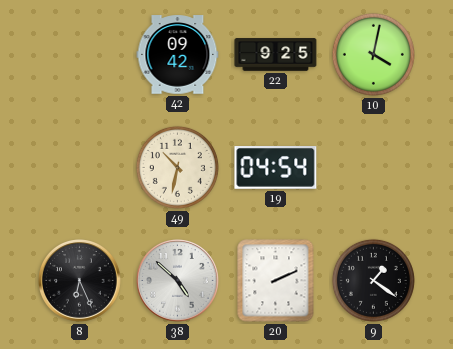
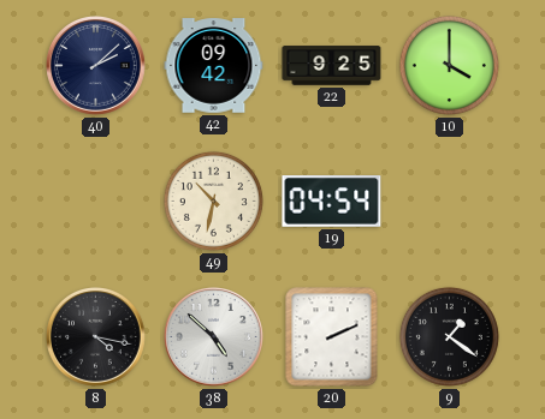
40: none -> 2:08
10: 4:02 -> 4:00
8: 6:26 -> 4:17
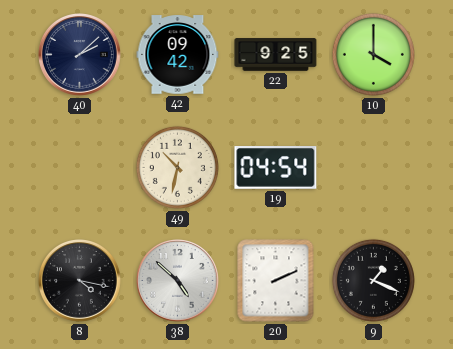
9: 1:21 -> 1:19
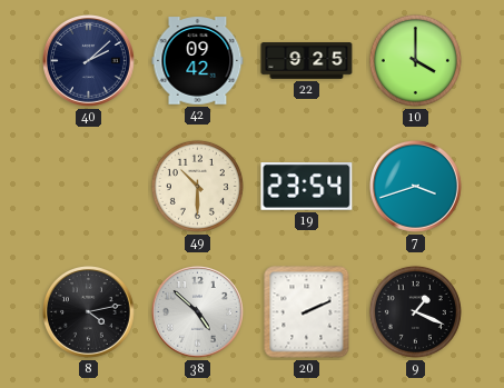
49: 10:32 -> 10:30
19: 04:54 -> 23:54
7: none -> 3:42
8: 4:17 -> 4:13
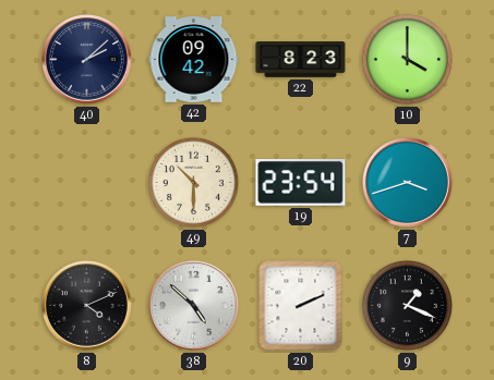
22: 9:25 -> 8:23
8: 4:13 -> 4:11
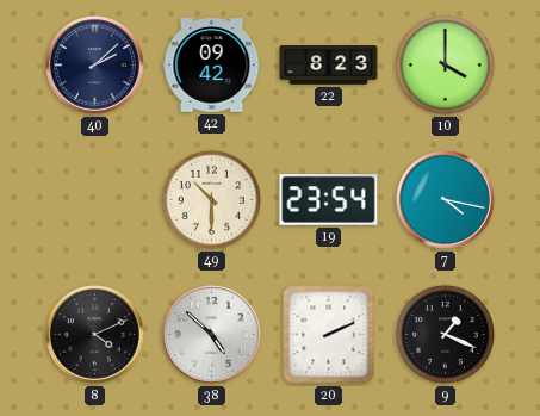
7: 3:42 -> 4:17
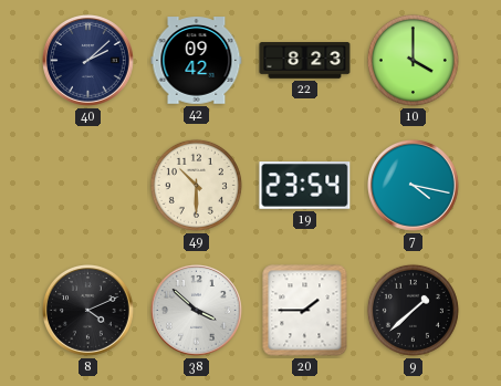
38: 4:52 -> 3:52
20: 2:11 -> 1:45
9: 1:19 -> 1:38
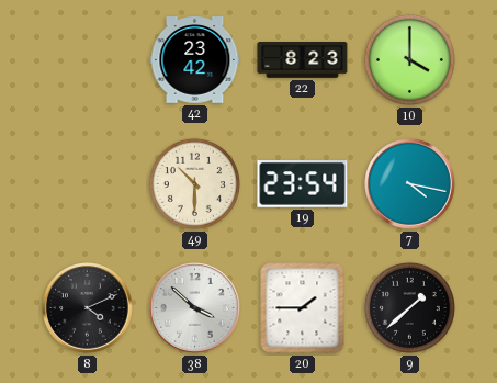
40: 2:08 -> none
42: 09:42 -> 23:42
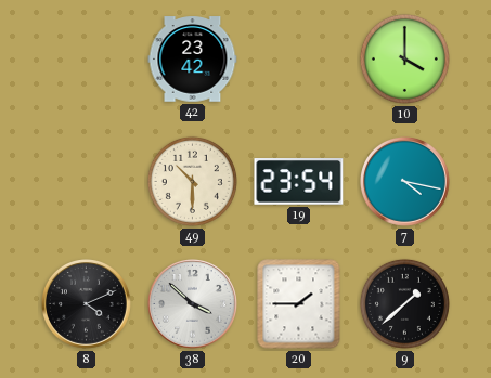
22: 8:23 -> none
